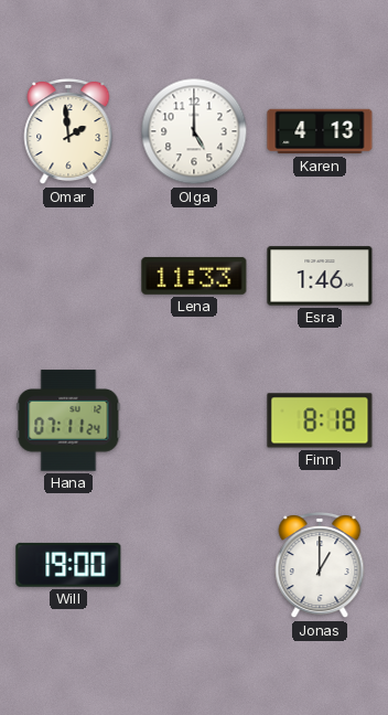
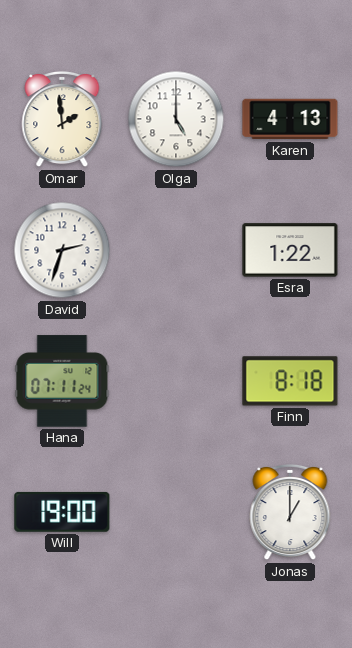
David: none -> 2:33
Lena: 11:33 -> none
Esra: 1:46 -> 1:22
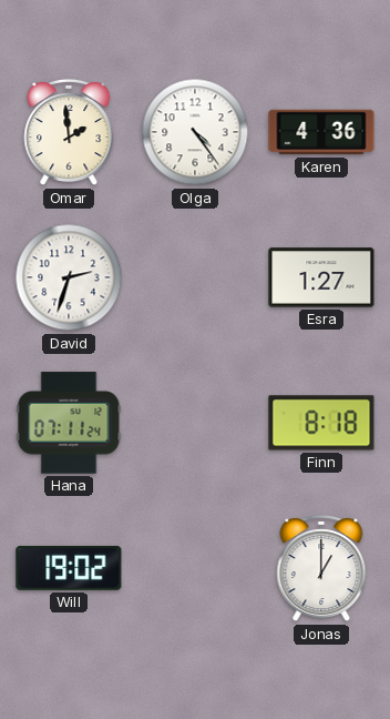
Olga: 5:00 -> 4:24
Karen: 4:13 -> 4:36
Esra: 1:22 -> 1:27
Will: 19:00 -> 19:02
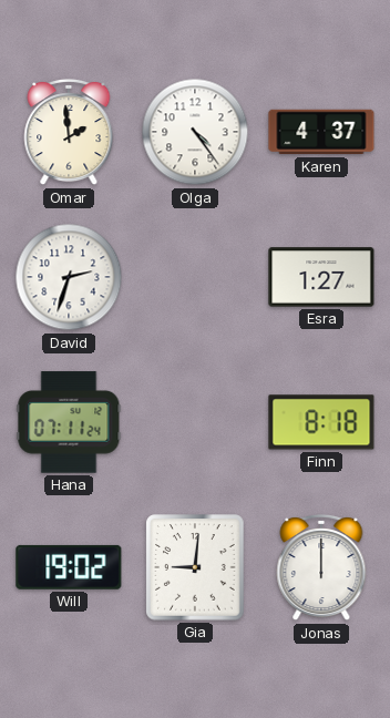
Karen: 4:36 -> 4:37
Gia: none -> 9:01
Jonas: 1:00 -> 12:00
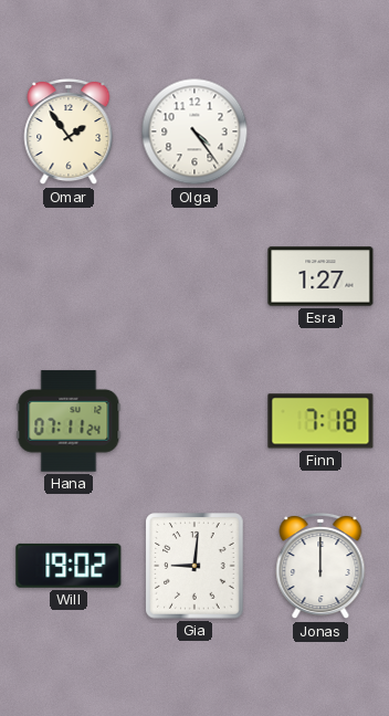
Omar: 1:59 -> 1:54
Karen: 4:37 -> none
David: 2:33 -> none
Finn: 8:18 -> 7:18
